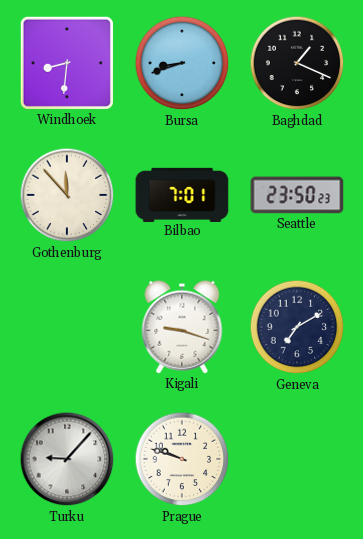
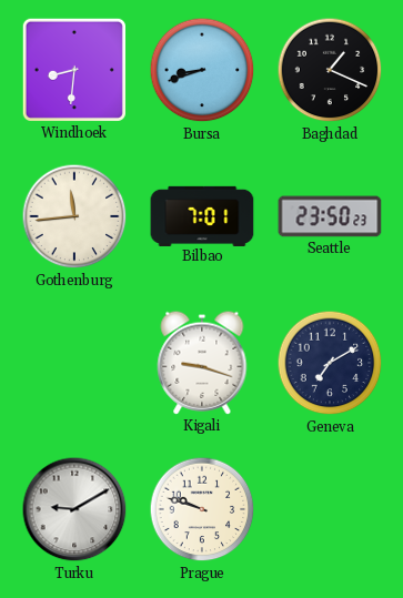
Gothenburg: 11:53 -> 11:44
Turku: 9:07 -> 9:10
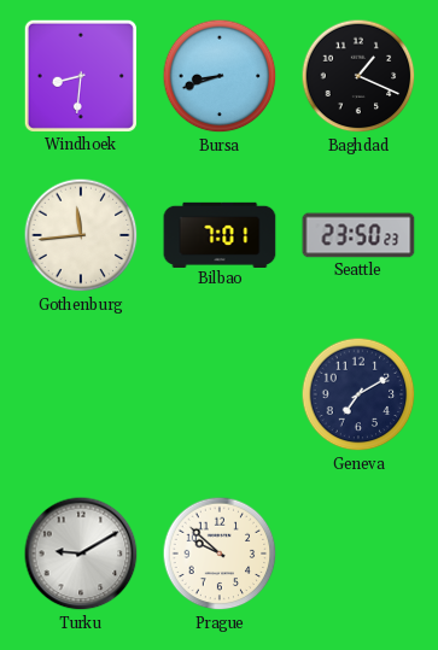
Kigali: 9:18 -> none
Prague: 9:48 -> 9:52
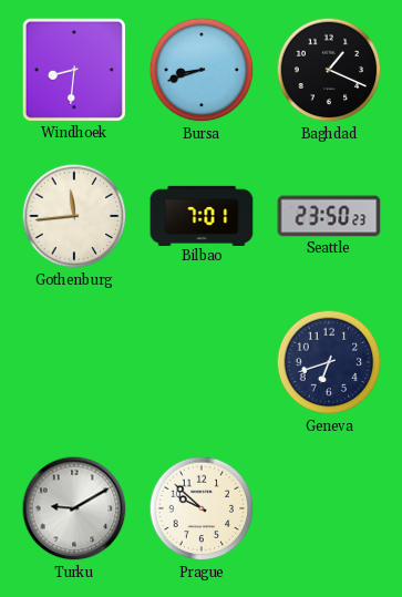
Geneva: 7:10 -> 6:42
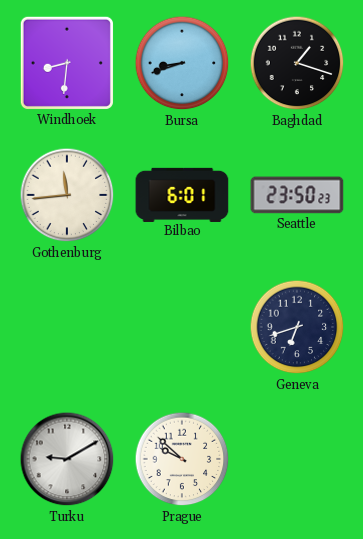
Baghdad: 1:19 -> 1:18
Bilbao: 7:01 -> 6:01
